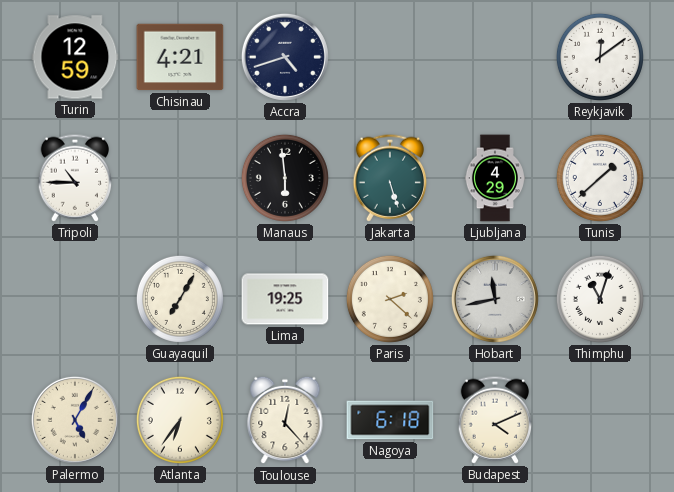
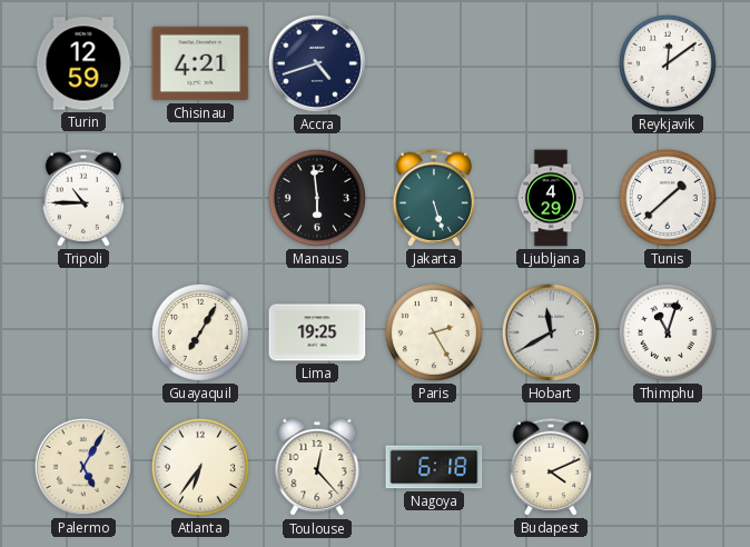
Paris: 2:22 -> 2:25
Hobart: 11:43 -> 11:40
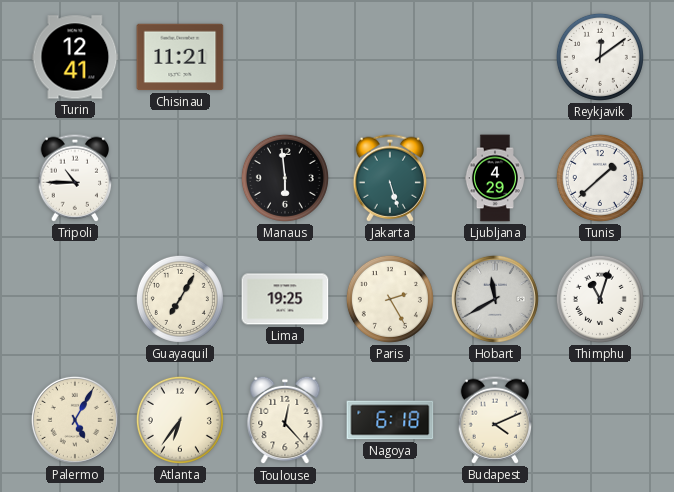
Turin: 12:59 -> 12:41
Chisinau: 4:21 -> 11:21
Accra: 4:42 -> none
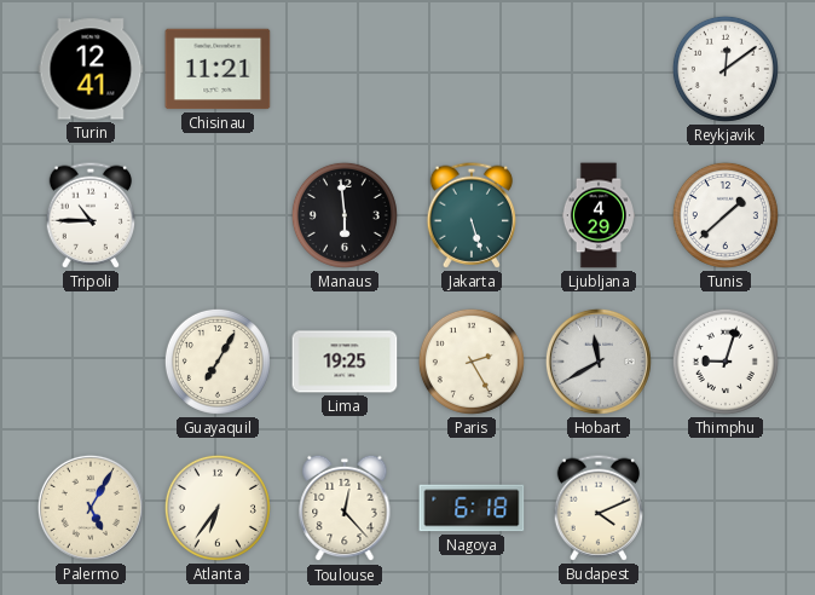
Thimphu: 11:03 -> 9:03
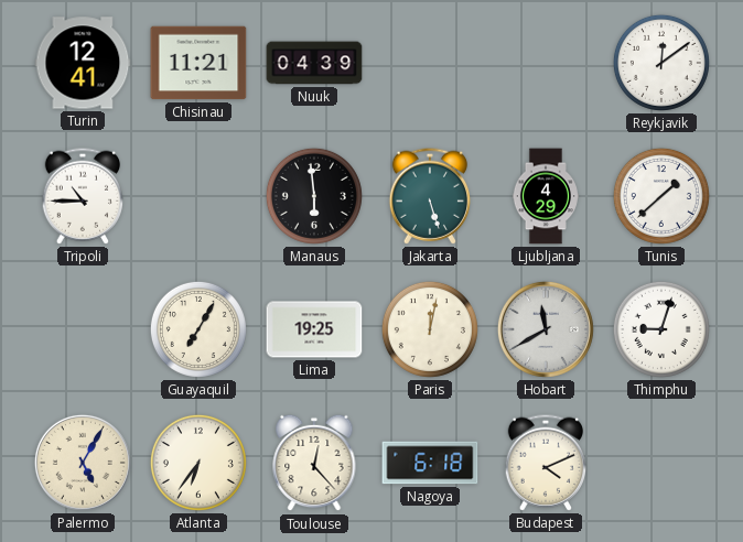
Nuuk: none -> 04:39
Paris: 2:25 -> 12:02
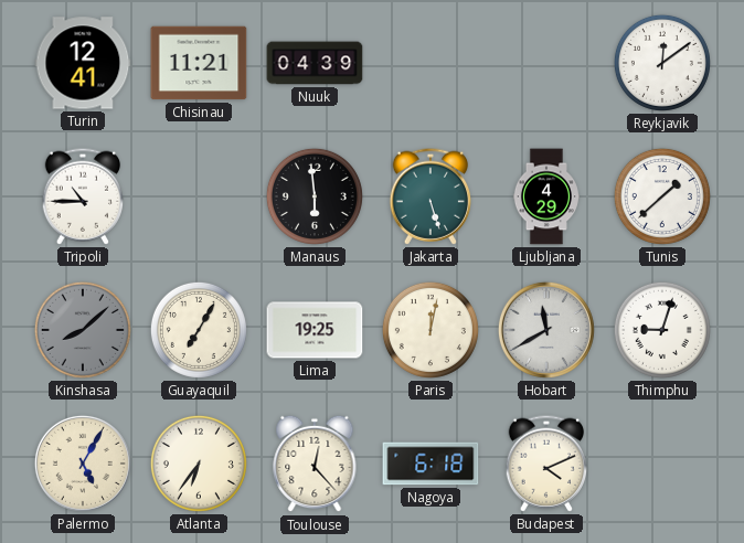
Kinshasa: none -> 8:08
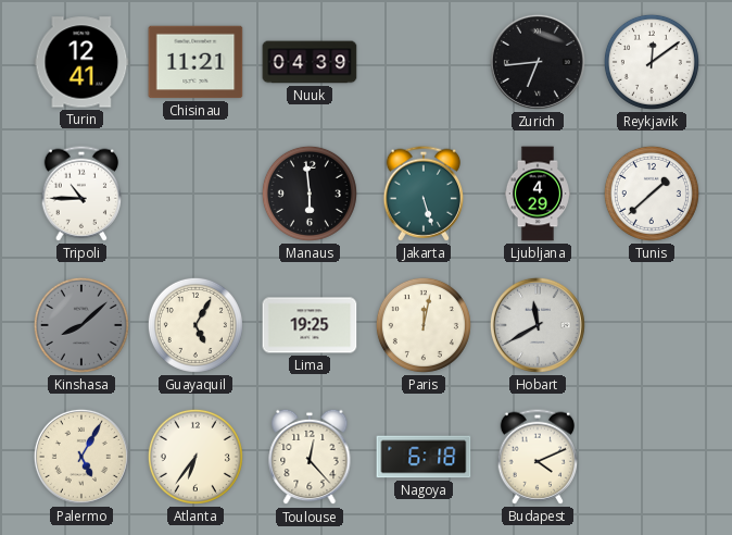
Zurich: none -> 6:44
Guayaquil: 7:05 -> 5:05
Thimphu: 9:03 -> none
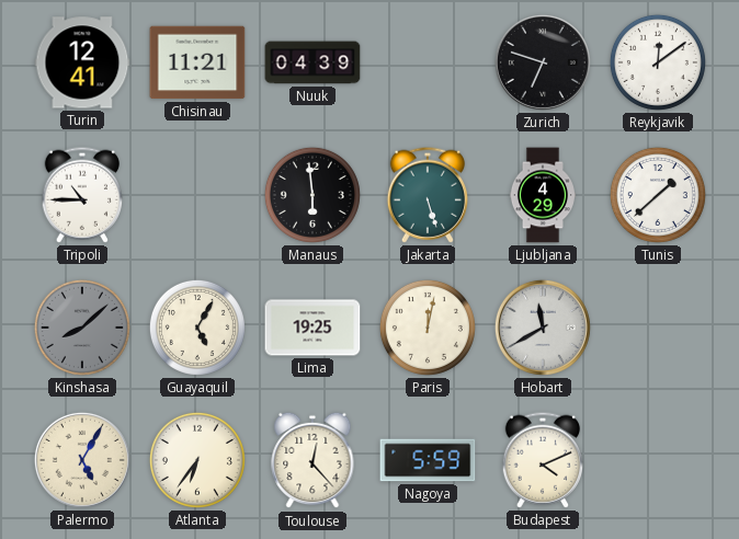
Zurich: 6:44 -> 6:48
Nagoya: 6:18 -> 5:59
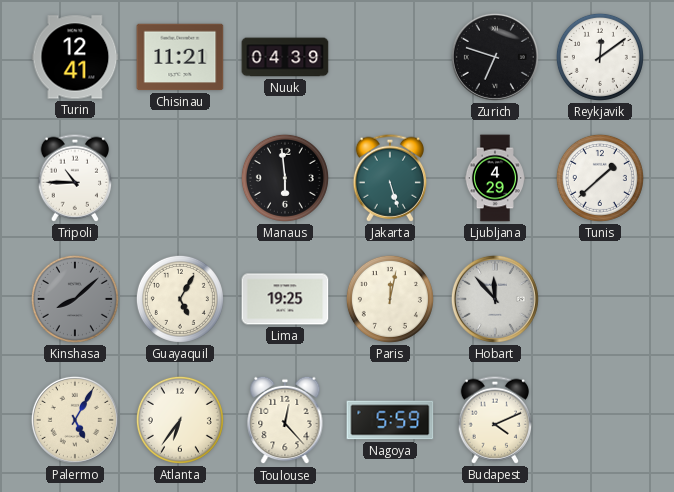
Hobart: 11:40 -> 11:53
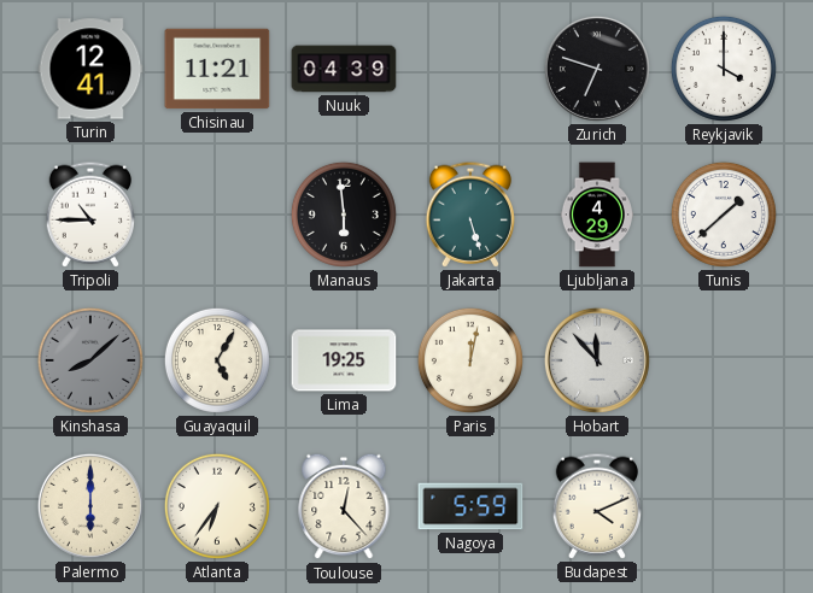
Reykjavik: 12:09 -> 4:00
Palermo: 5:05 -> 6:00
